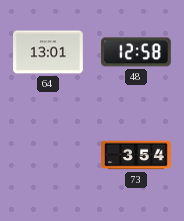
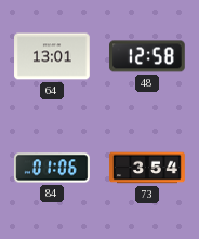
84: none -> 01:06
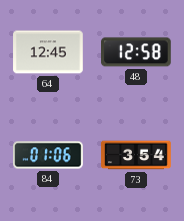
64: 13:01 -> 12:45
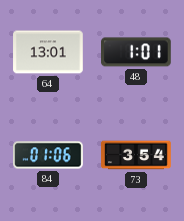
64: 12:45 -> 13:01
48: 12:58 -> 1:01
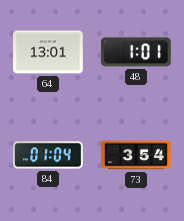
84: 01:06 -> 01:04
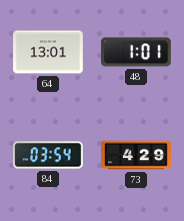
84: 01:04 -> 03:54
73: 3:54 -> 4:29
